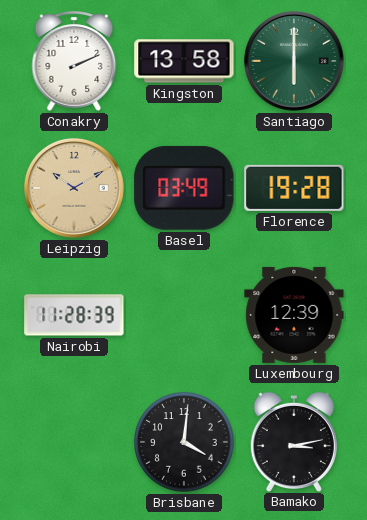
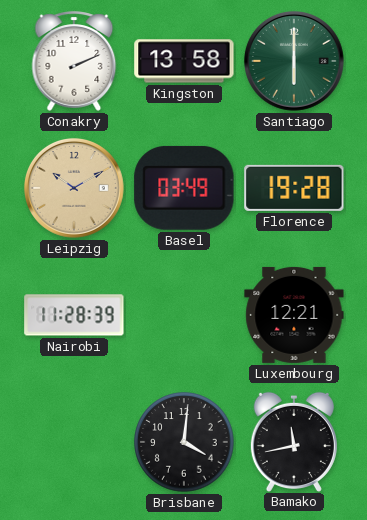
Luxembourg: 12:39 -> 12:21
Bamako: 3:13 -> 11:43
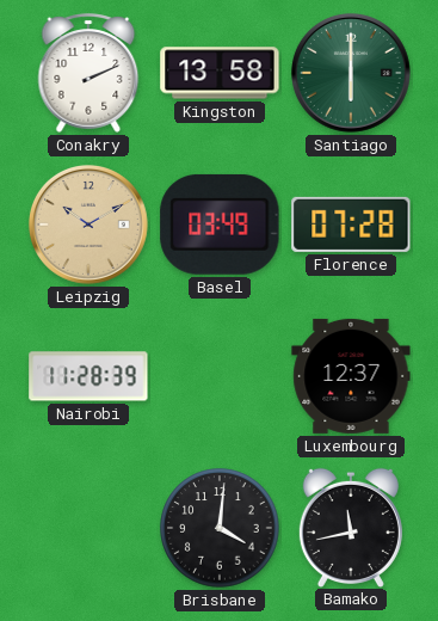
Florence: 19:28 -> 07:28
Luxembourg: 12:21 -> 12:37
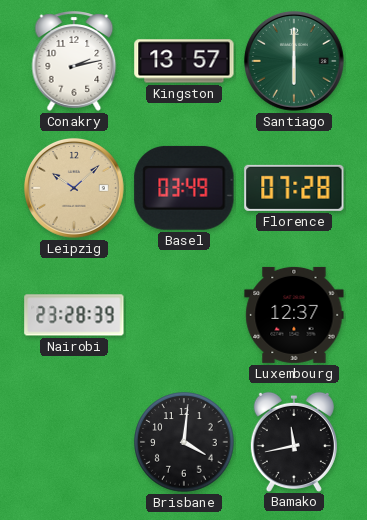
Conakry: 2:11 -> 2:13
Kingston: 13:58 -> 13:57
Leipzig: 10:10 -> 10:08
Nairobi: 11:28 -> 23:28
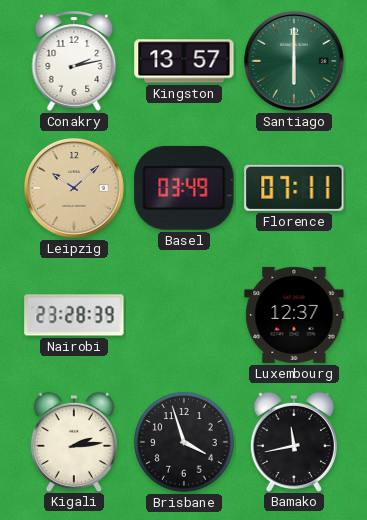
Florence: 07:28 -> 07:11
Kigali: none -> 2:14
Brisbane: 4:01 -> 3:57
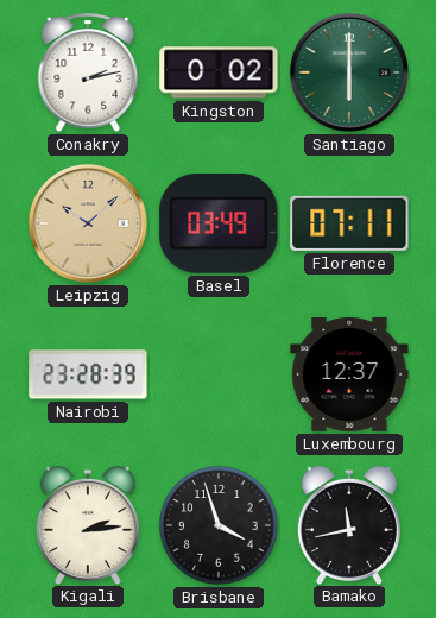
Kingston: 13:57 -> 0:02
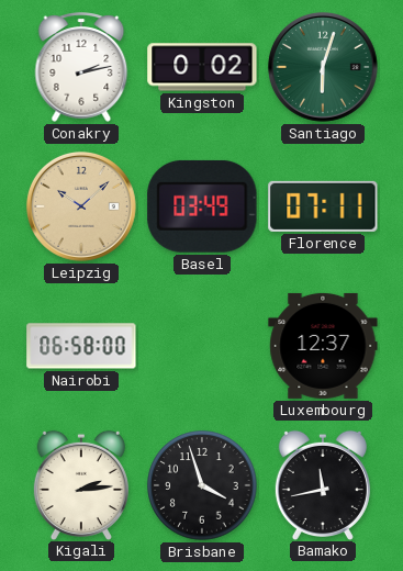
Santiago: 6:00 -> 6:03
Nairobi: 23:28 -> 06:58
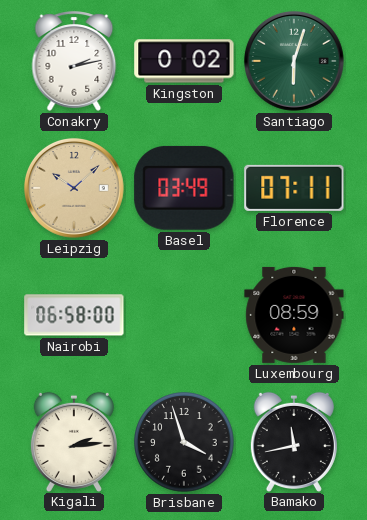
Luxembourg: 12:37 -> 08:59
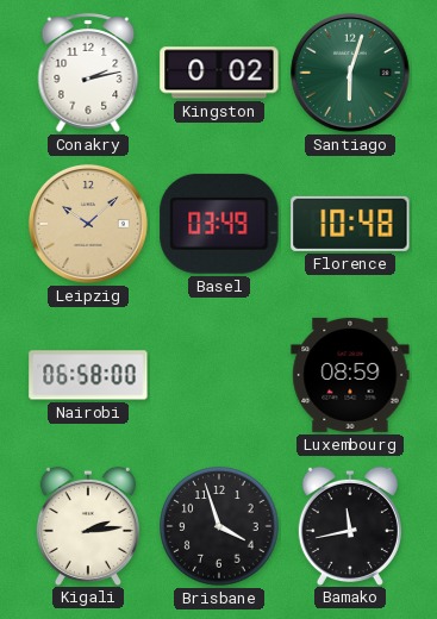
Florence: 07:11 -> 10:48
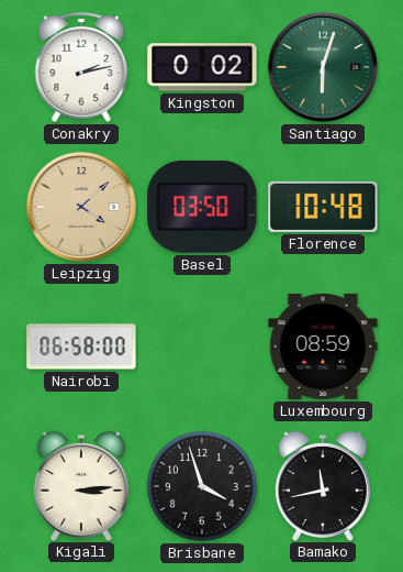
Leipzig: 10:08 -> 4:08
Basel: 03:49 -> 03:50
Kigali: 2:14 -> 3:14
